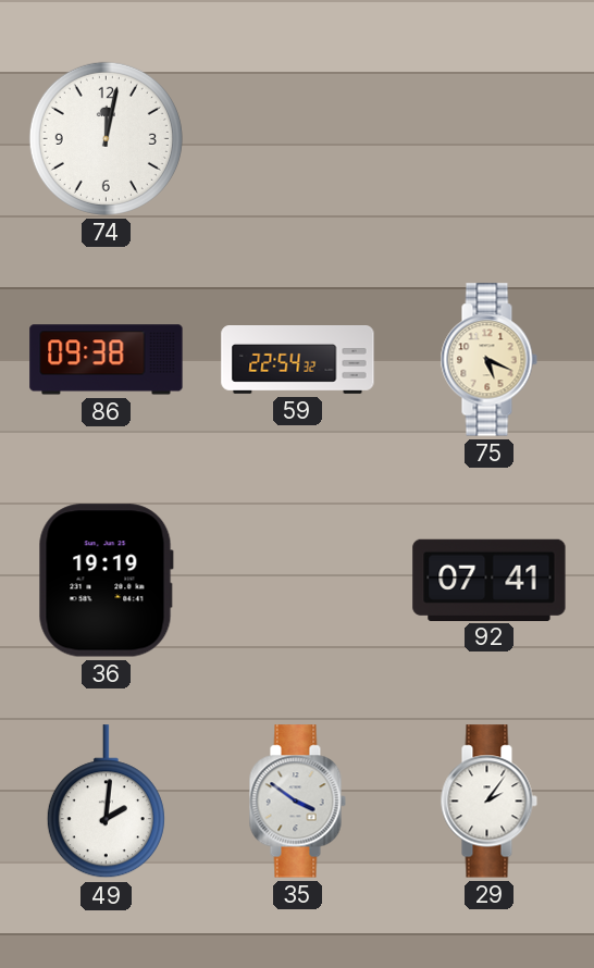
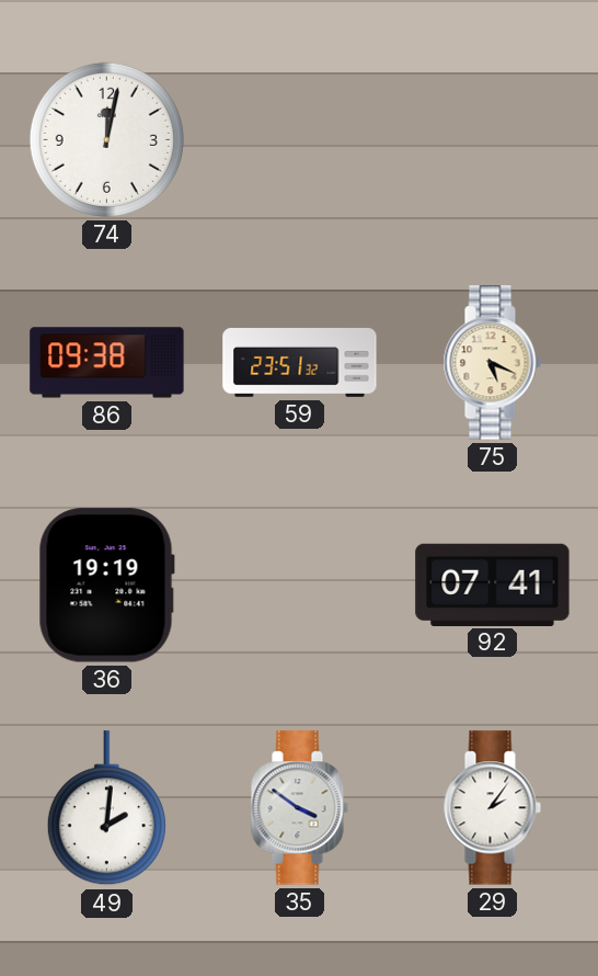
59: 22:54 -> 23:51
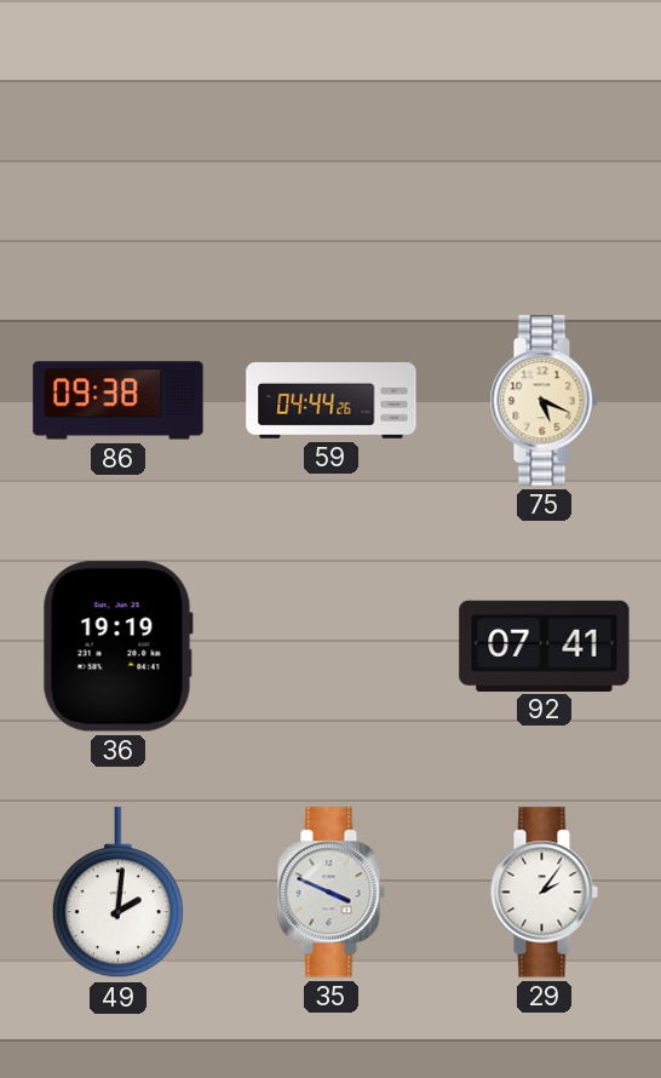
74: 12:02 -> none
59: 23:51 -> 04:44
35: 3:51 -> 3:49
